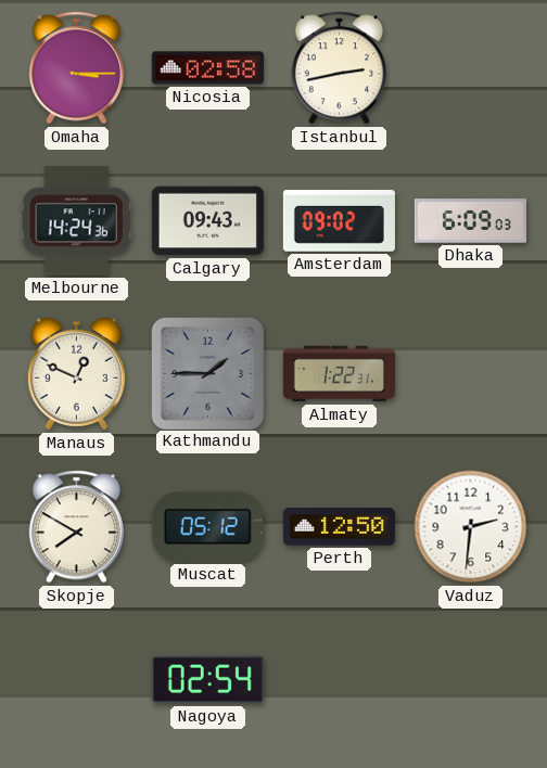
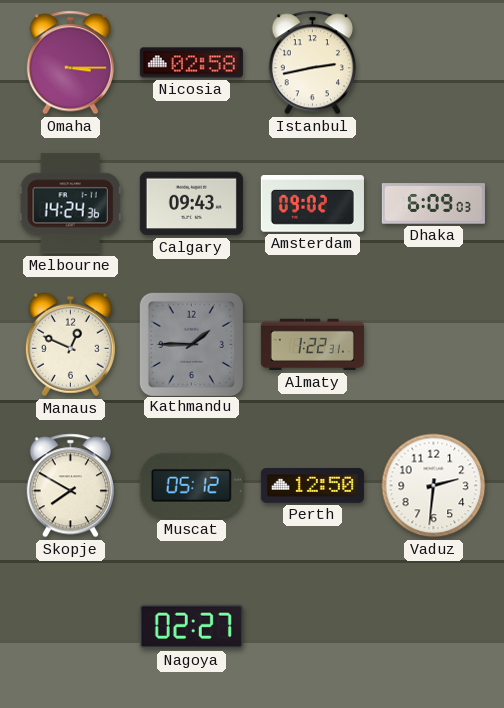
Nagoya: 02:54 -> 02:27
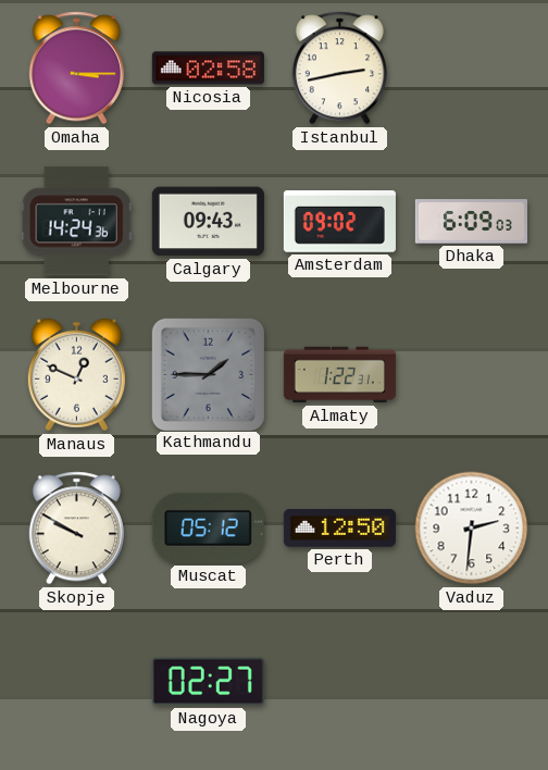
Skopje: 7:50 -> 9:50
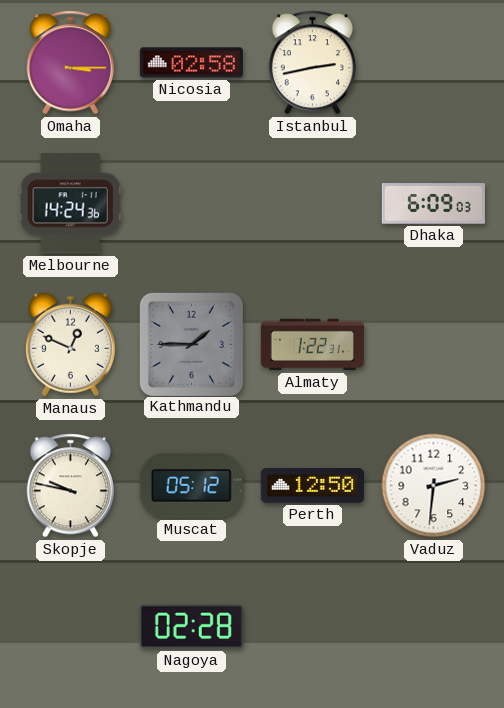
Calgary: 09:43 -> none
Amsterdam: 09:02 -> none
Skopje: 9:50 -> 9:47
Nagoya: 02:27 -> 02:28
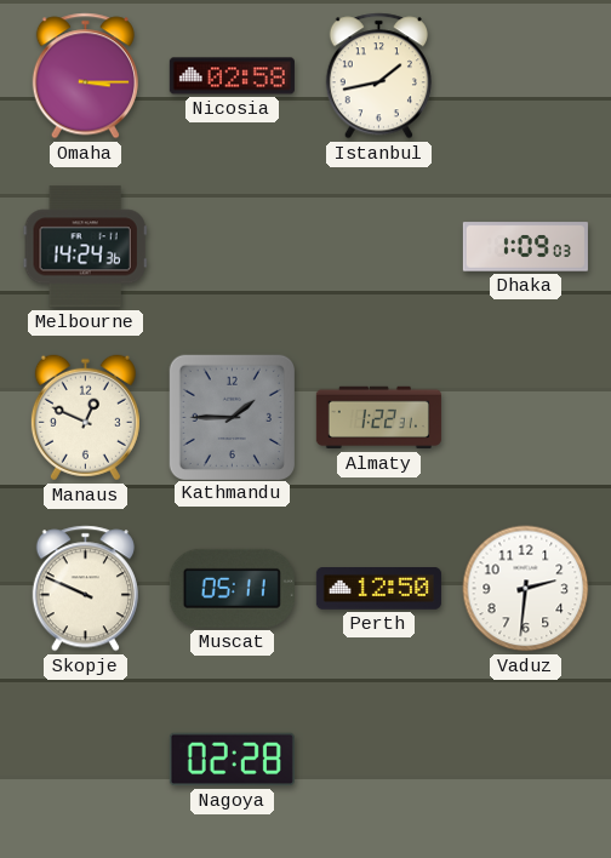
Istanbul: 2:43 -> 1:43
Dhaka: 6:09 -> 1:09
Skopje: 9:47 -> 9:49
Muscat: 05:12 -> 05:11
